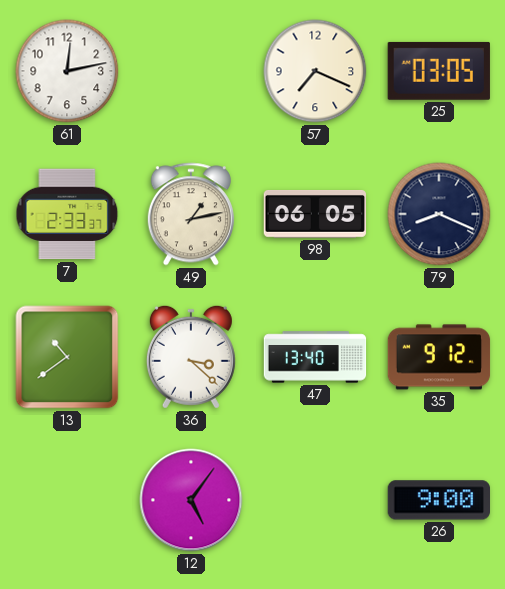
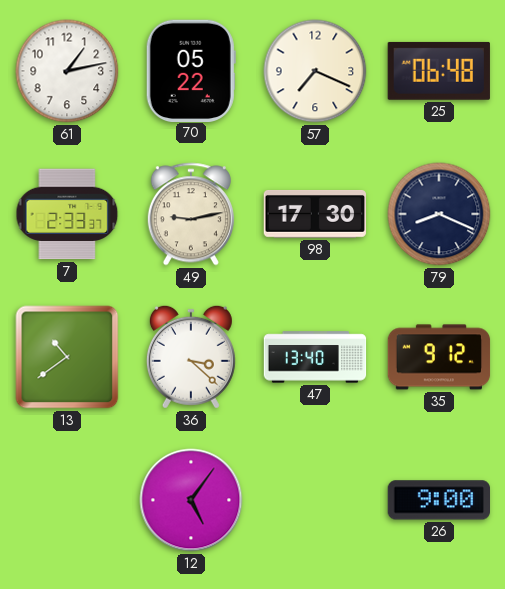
61: 12:13 -> 1:13
70: none -> 05:22
25: 03:05 -> 06:48
49: 1:13 -> 9:13
98: 06:05 -> 17:30
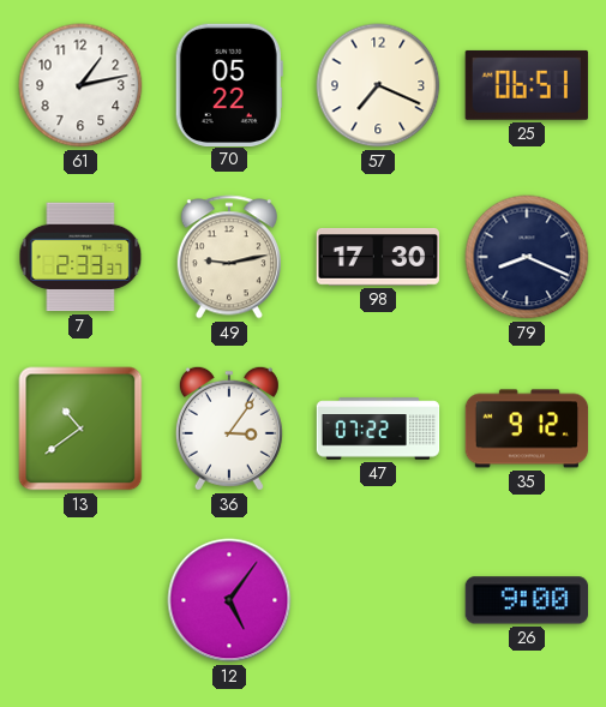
25: 06:48 -> 06:51
36: 3:22 -> 3:06
47: 13:40 -> 07:22
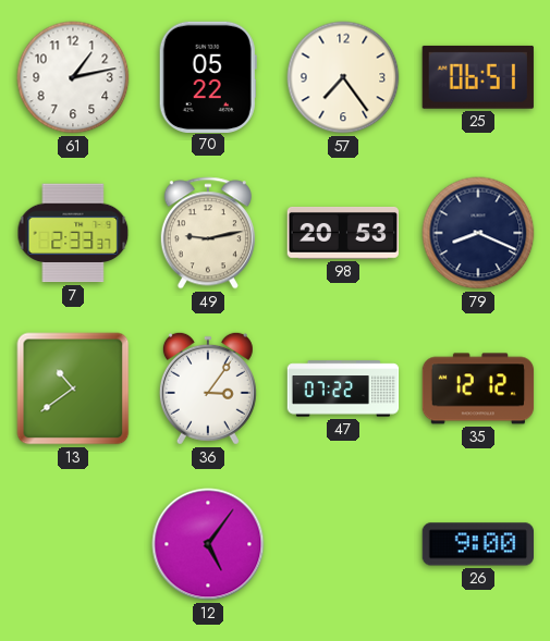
57: 7:19 -> 7:24
98: 17:30 -> 20:53
35: 9:12 -> 12:12
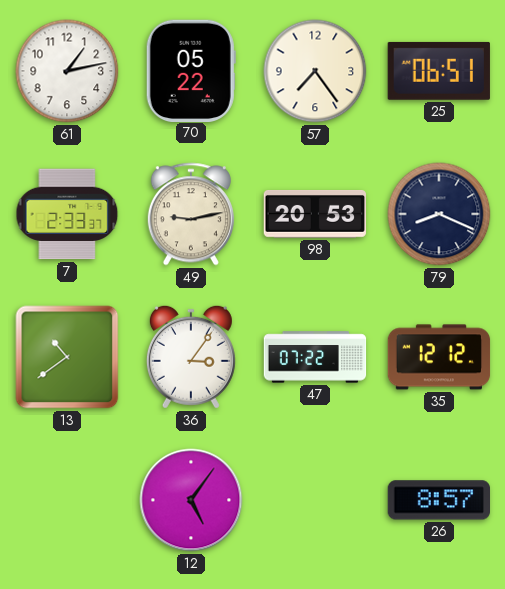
26: 9:00 -> 8:57
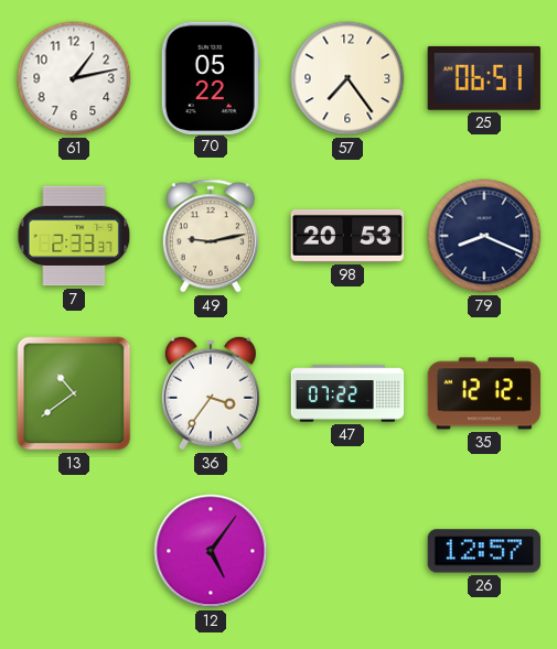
36: 3:06 -> 3:36
26: 8:57 -> 12:57
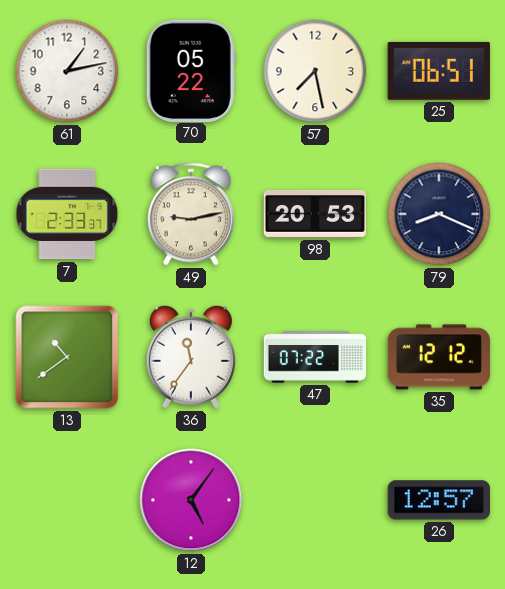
57: 7:24 -> 7:28
36: 3:36 -> 11:36
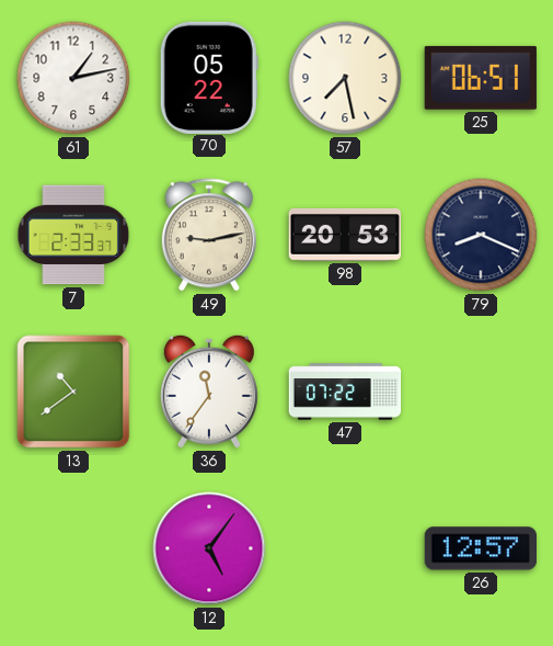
35: 12:12 -> none
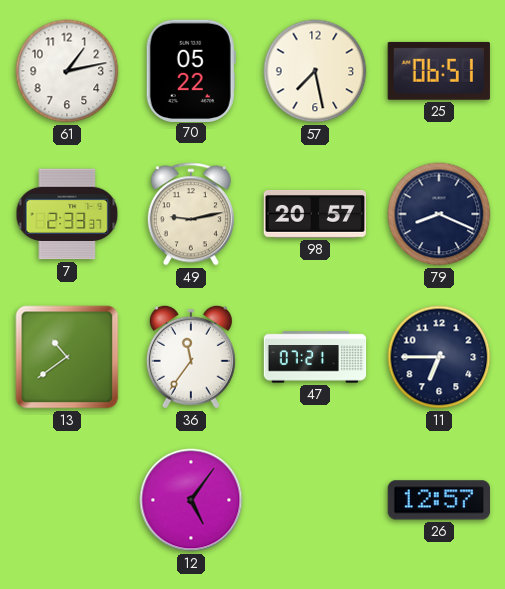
98: 20:53 -> 20:57
47: 07:22 -> 07:21
11: none -> 6:45
